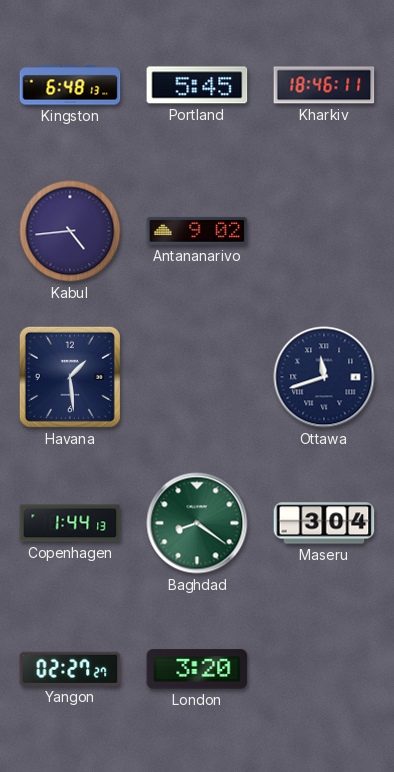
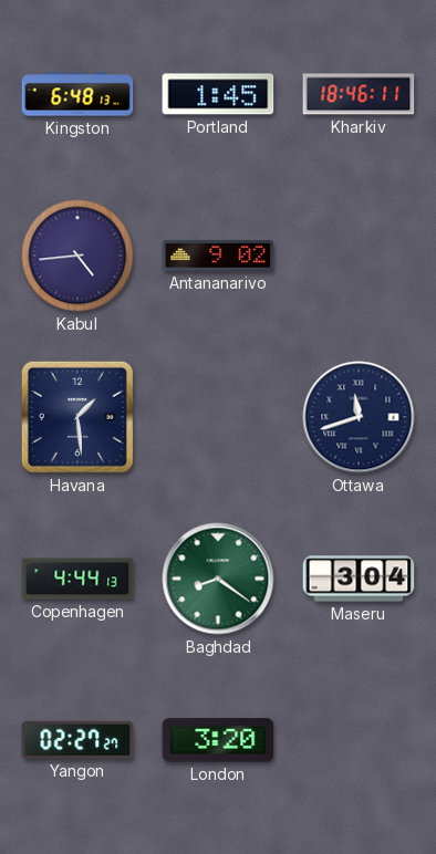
Portland: 5:45 -> 1:45
Copenhagen: 1:44 -> 4:44
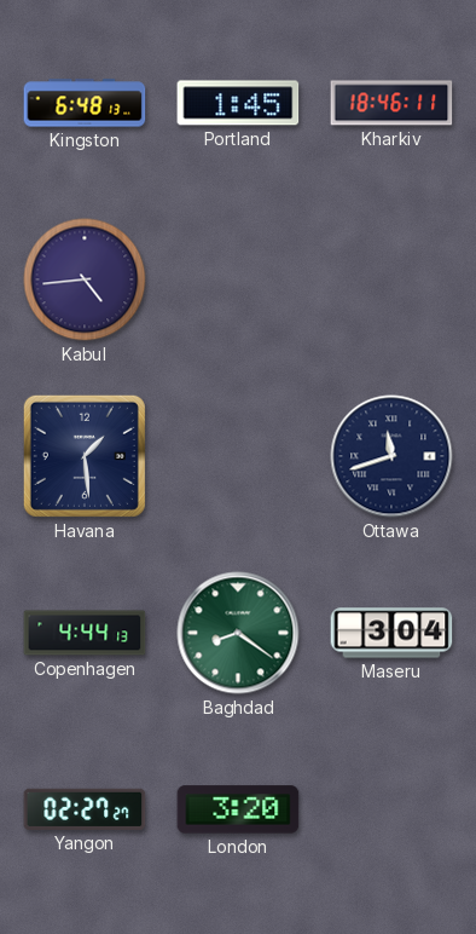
Antananarivo: 9:02 -> none
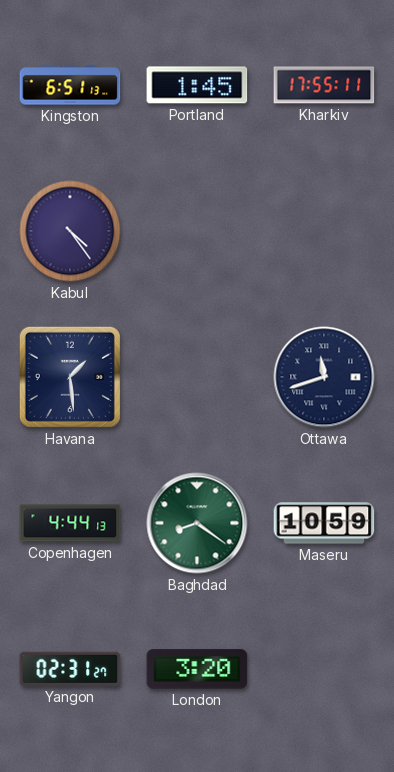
Kingston: 6:48 -> 6:51
Kharkiv: 18:46 -> 17:55
Kabul: 4:44 -> 4:24
Maseru: 3:04 -> 10:59
Yangon: 02:27 -> 02:31
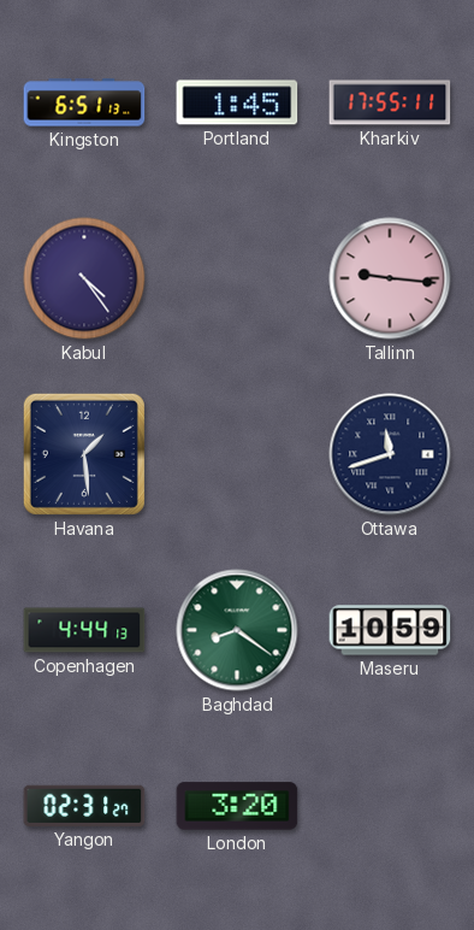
Tallinn: none -> 9:16
